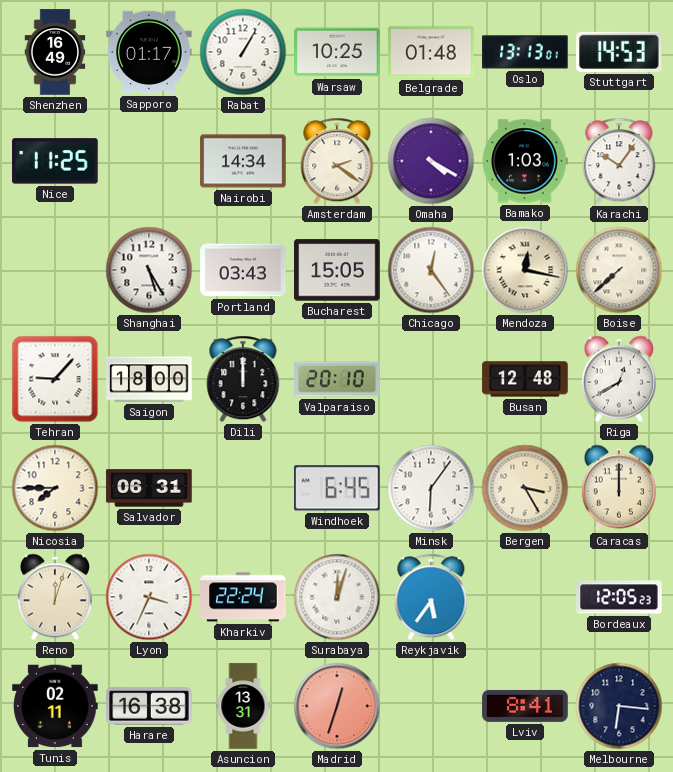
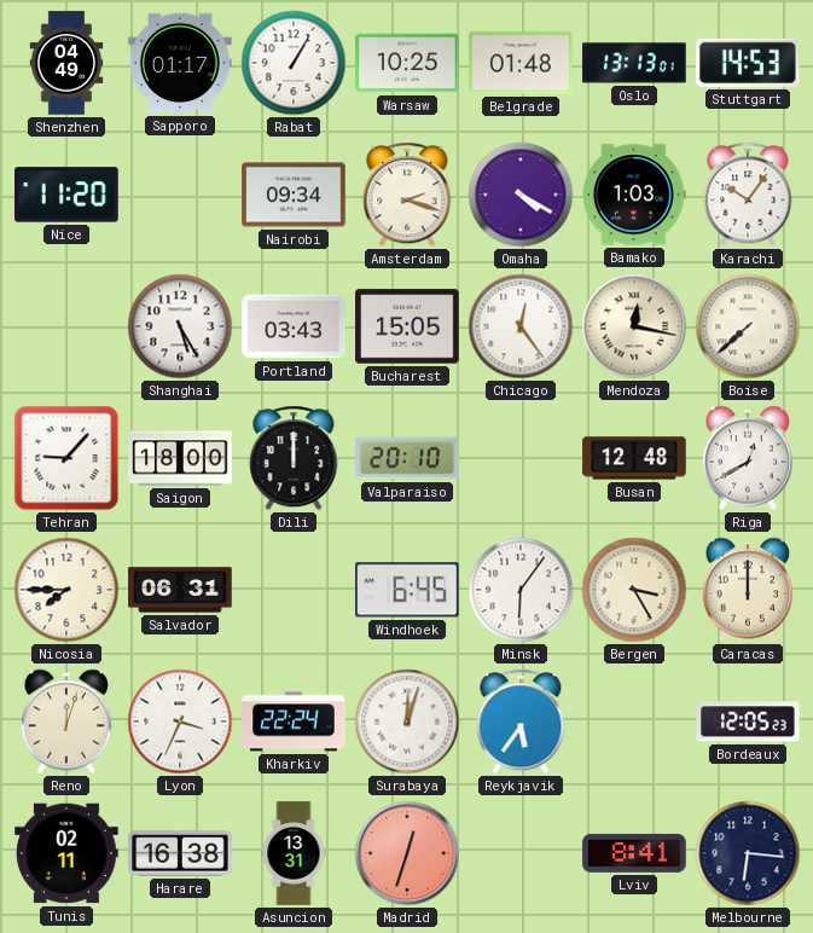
Shenzhen: 16:49 -> 04:49
Nice: 11:25 -> 11:20
Nairobi: 14:34 -> 09:34
Amsterdam: 2:21 -> 2:18
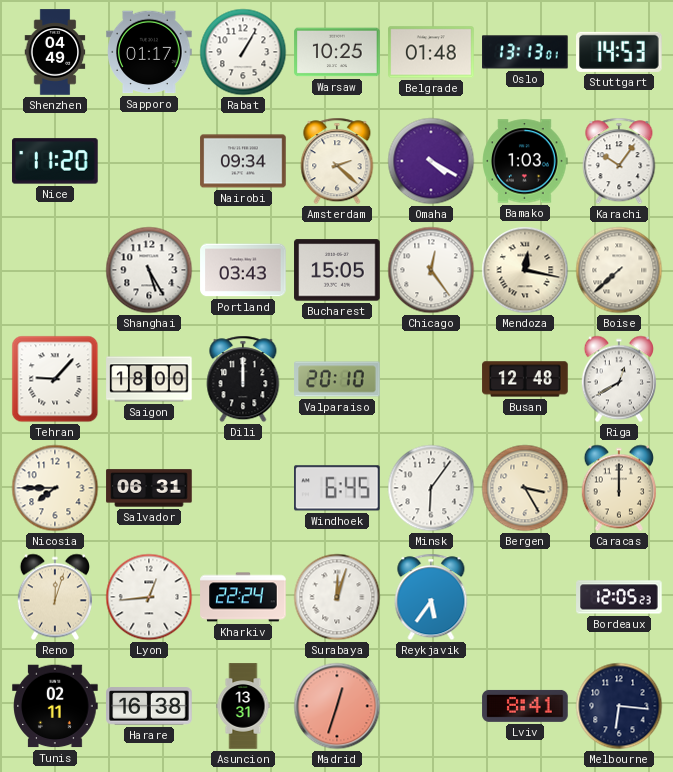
Amsterdam: 2:18 -> 2:22
Lyon: 3:34 -> 12:44
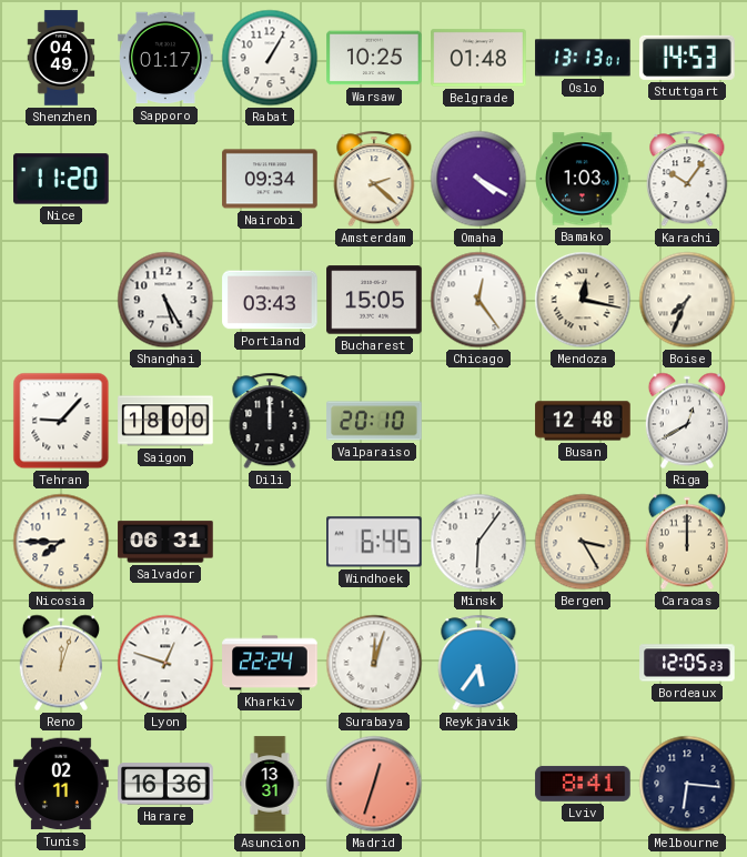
Boise: 7:38 -> 7:34
Lyon: 12:44 -> 12:48
Harare: 16:38 -> 16:36
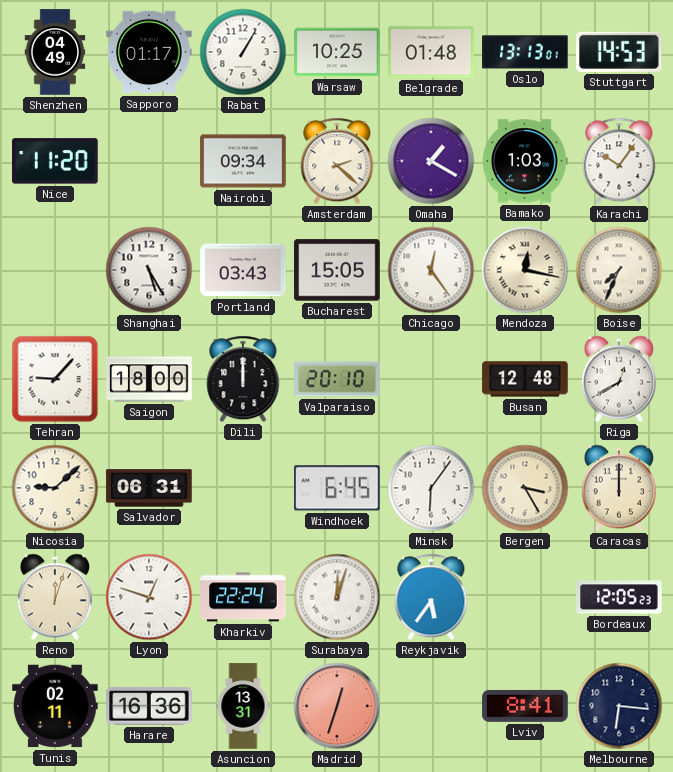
Omaha: 4:20 -> 1:20
Nicosia: 7:45 -> 9:08
